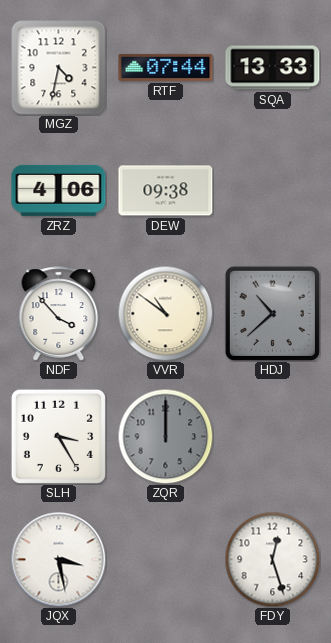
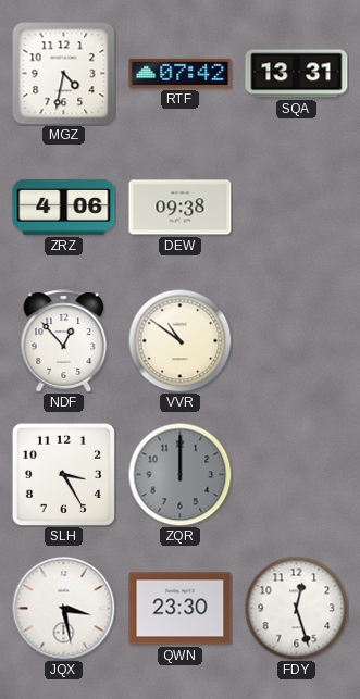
RTF: 07:44 -> 07:42
SQA: 13:33 -> 13:31
NDF: 3:53 -> 12:53
HDJ: 10:38 -> none
QWN: none -> 23:30
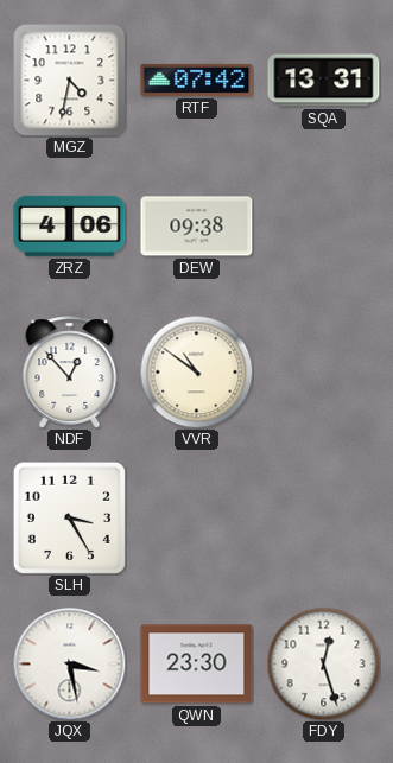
ZQR: 12:00 -> none
